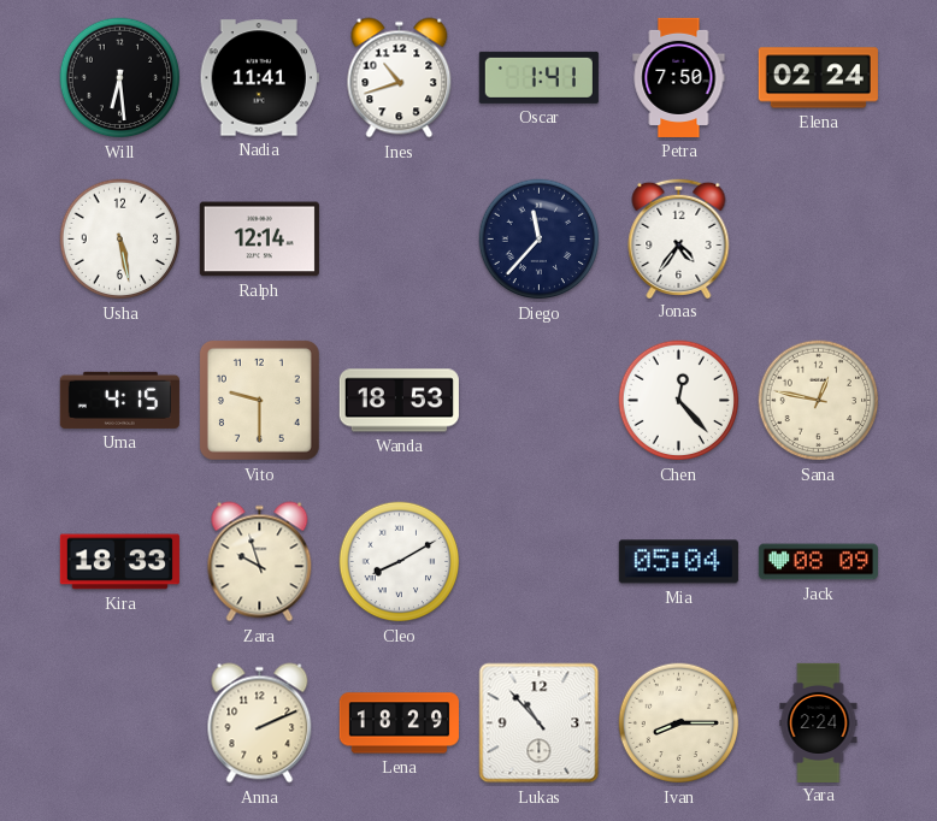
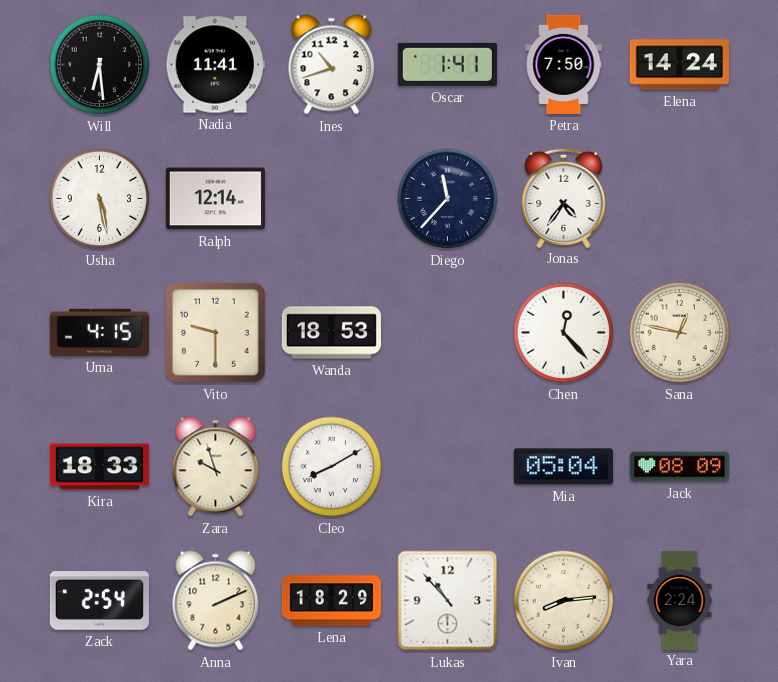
Elena: 02:24 -> 14:24
Zack: none -> 2:54
Ivan: 8:15 -> 8:14
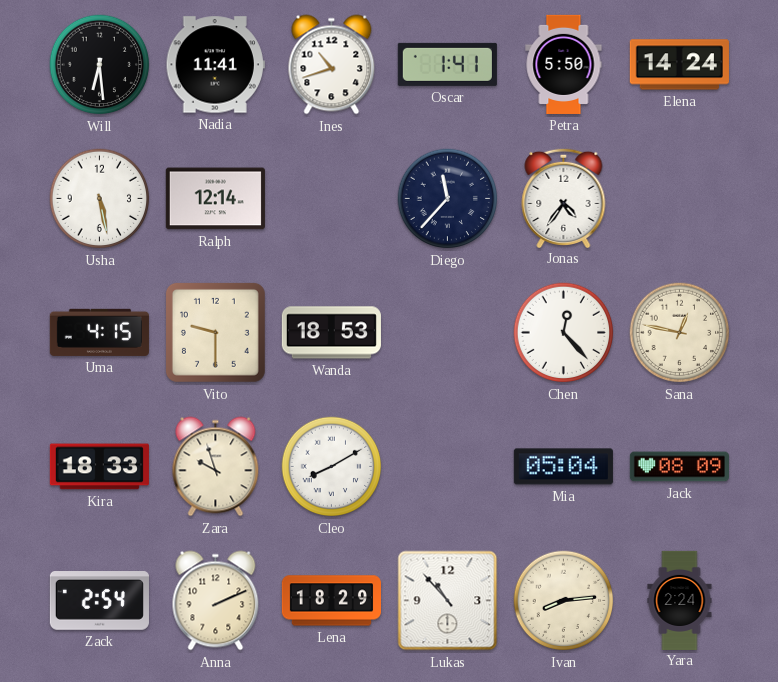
Petra: 7:50 -> 5:50
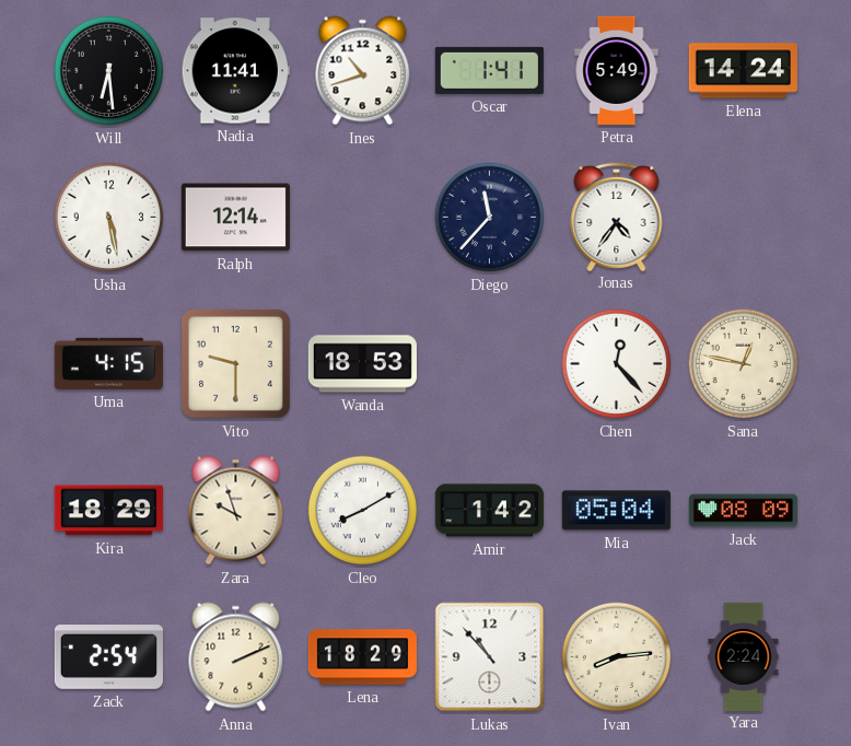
Petra: 5:50 -> 5:49
Kira: 18:33 -> 18:29
Amir: none -> 1:42
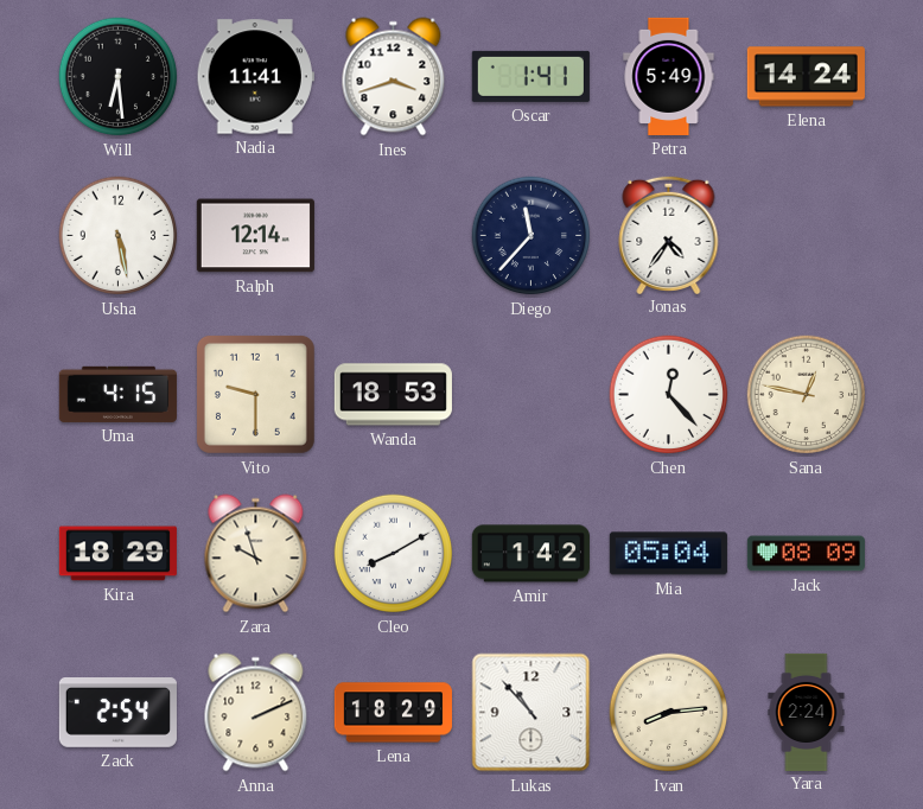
Ines: 10:42 -> 3:42
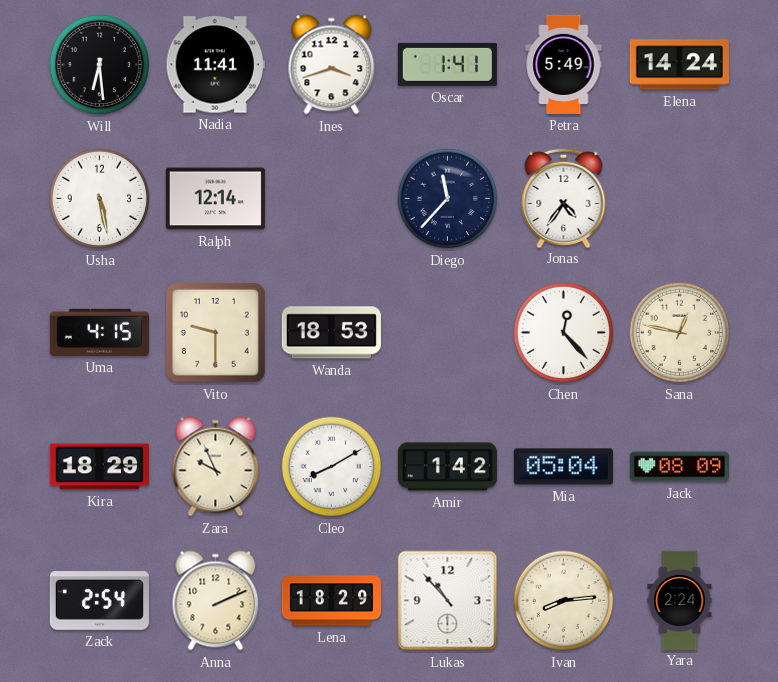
Zara: 9:57 -> 9:56
